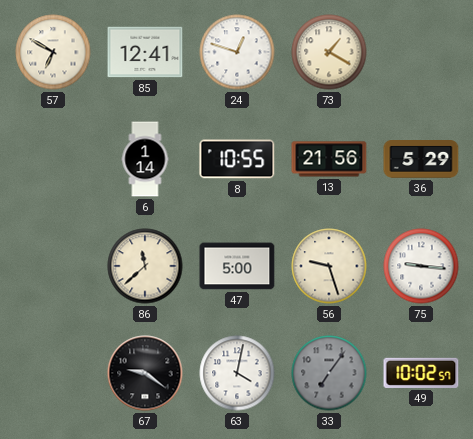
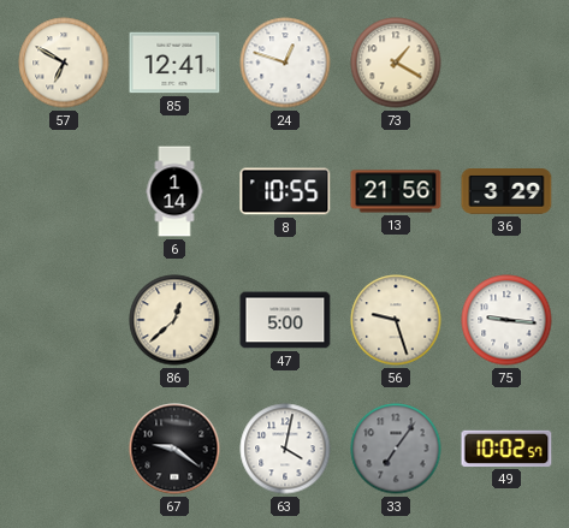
36: 5:29 -> 3:29
86: 11:38 -> 12:38
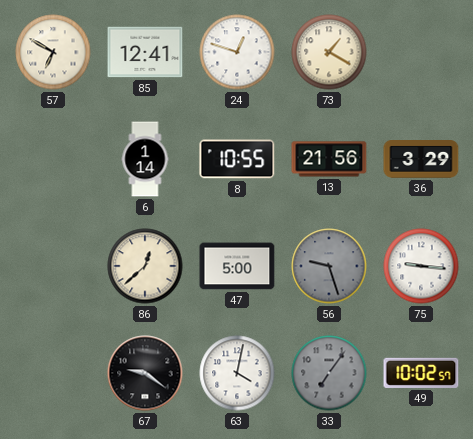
56 dial: cream -> grey
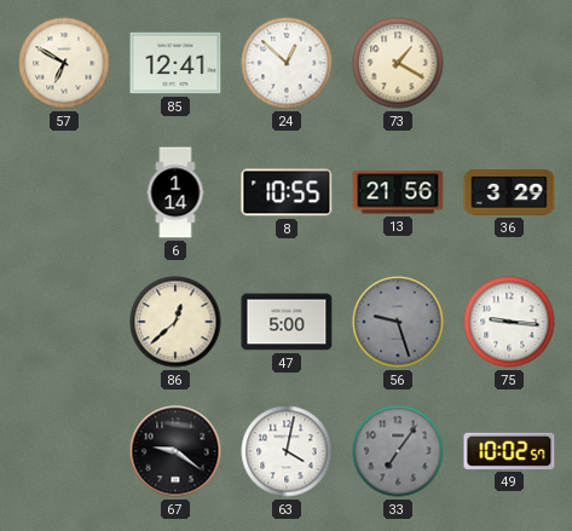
24: 12:48 -> 12:52
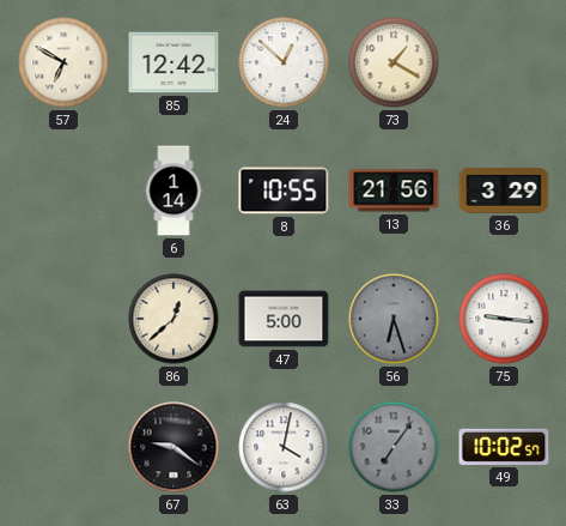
85: 12:41 -> 12:42
56: 9:27 -> 6:27
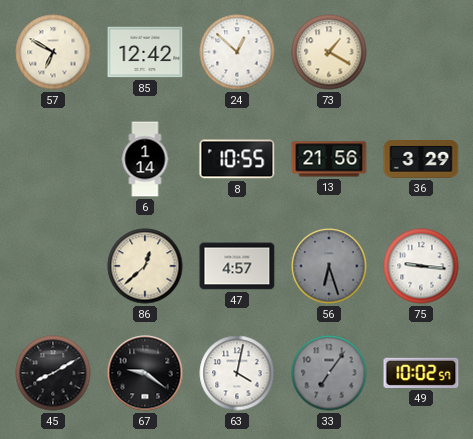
47: 5:00 -> 4:57
45: none -> 8:10
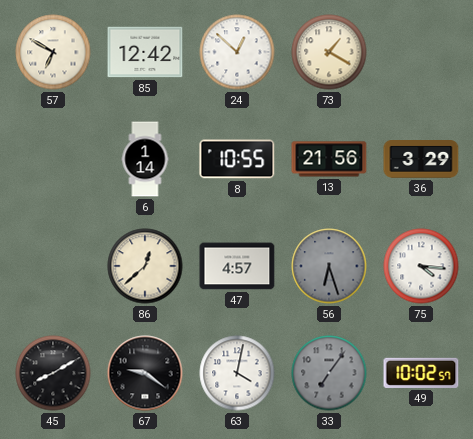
75: 9:16 -> 4:16
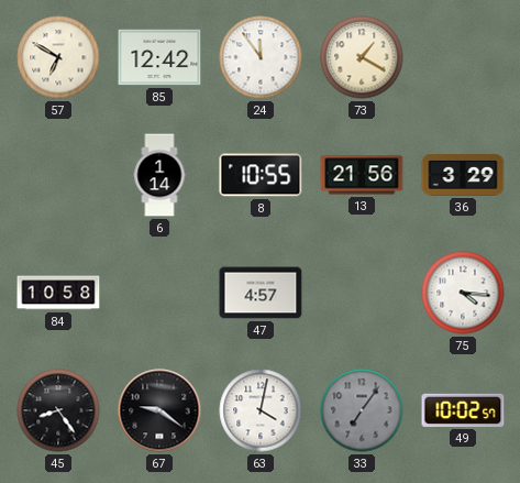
24: 12:52 -> 11:54
84: none -> 10:58
86: 12:38 -> none
56: 6:27 -> none
45: 8:10 -> 8:24
